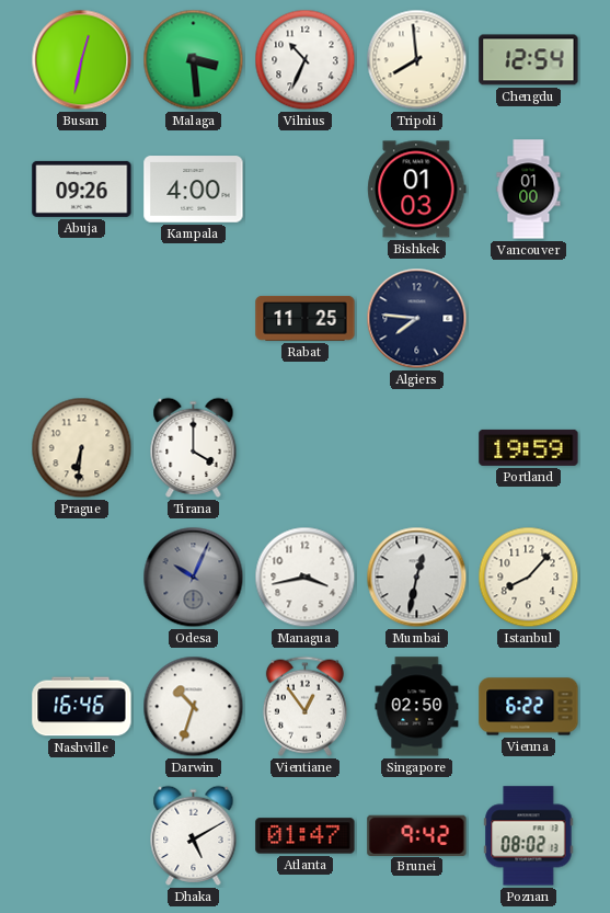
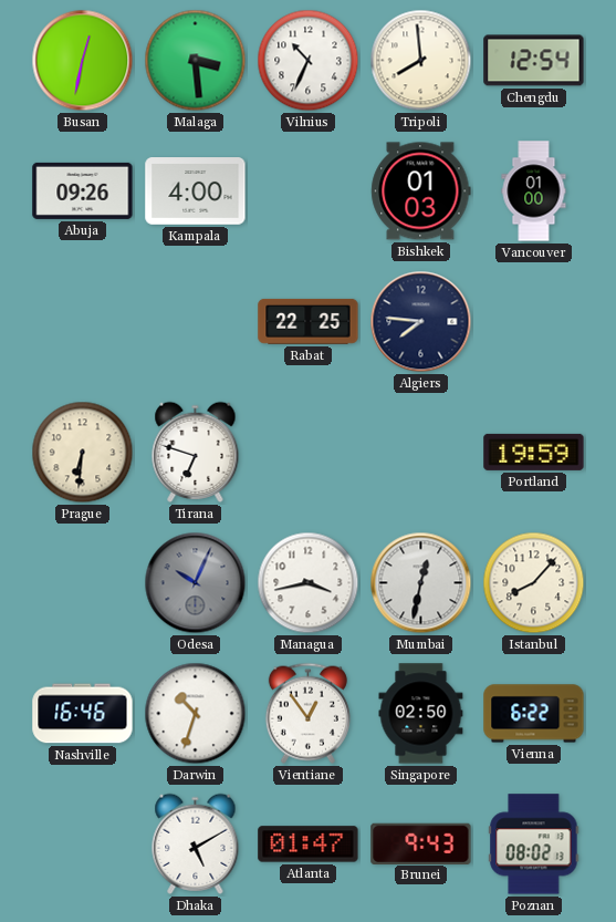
Rabat: 11:25 -> 22:25
Tirana: 4:00 -> 6:48
Brunei: 9:42 -> 9:43
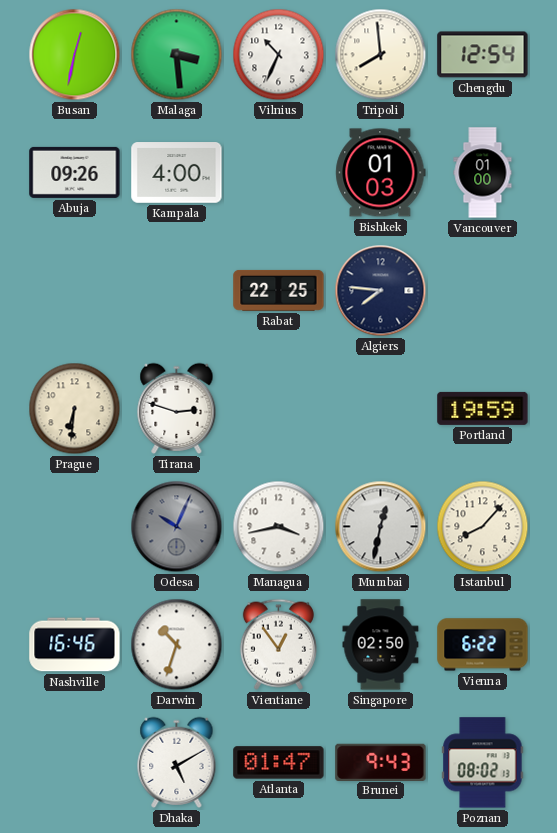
Tirana: 6:48 -> 2:48
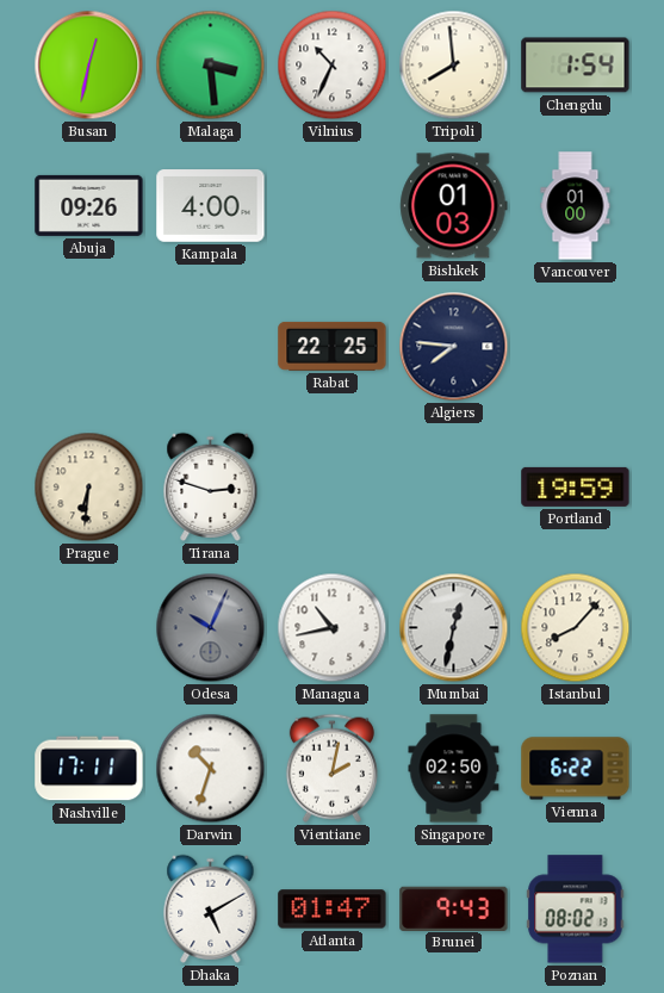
Chengdu: 12:54 -> 1:54
Managua: 3:43 -> 10:43
Nashville: 16:46 -> 17:11
Vientiane: 12:54 -> 2:02
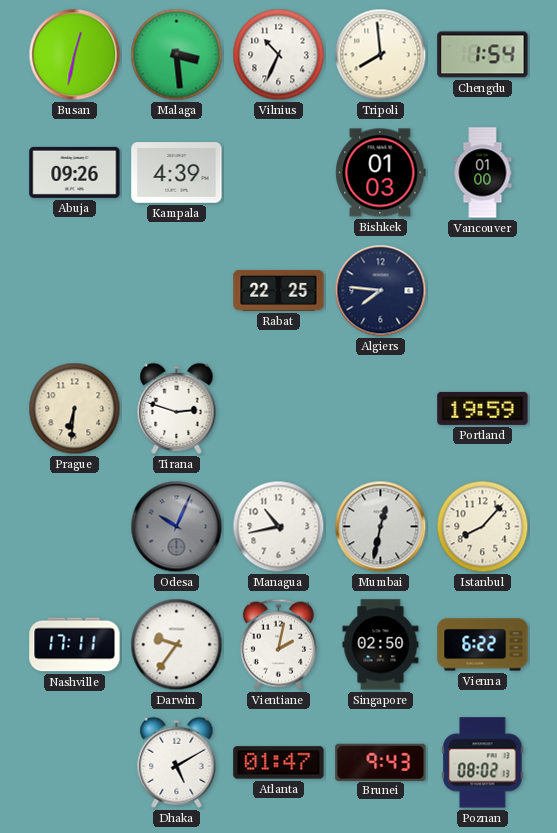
Kampala: 4:00 -> 4:39
Darwin: 10:33 -> 9:36
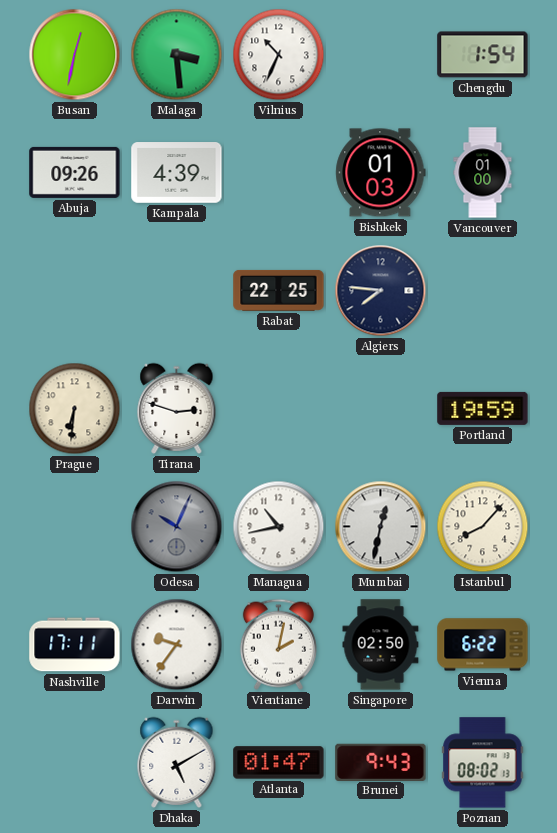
Tripoli: 7:59 -> none
